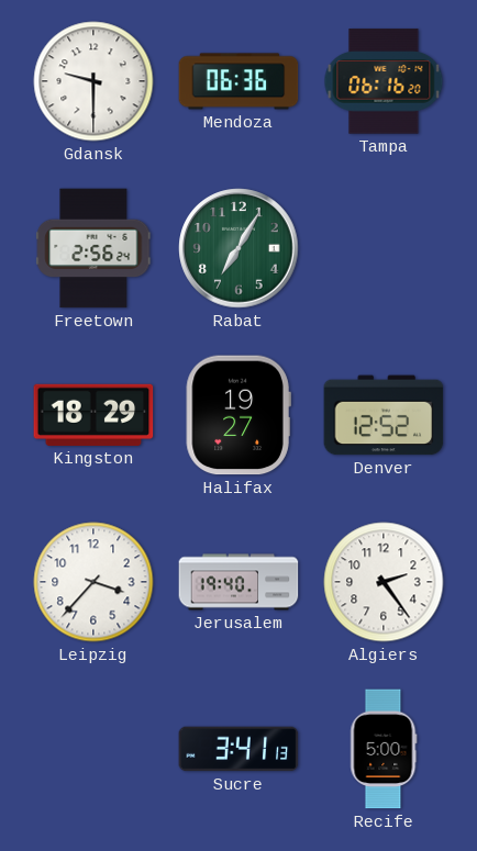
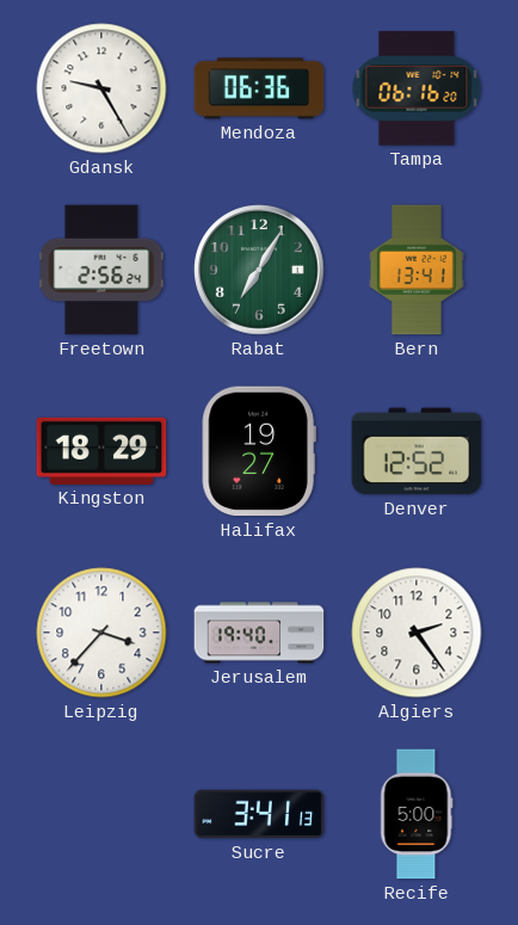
Gdansk: 9:30 -> 9:25
Bern: none -> 13:41
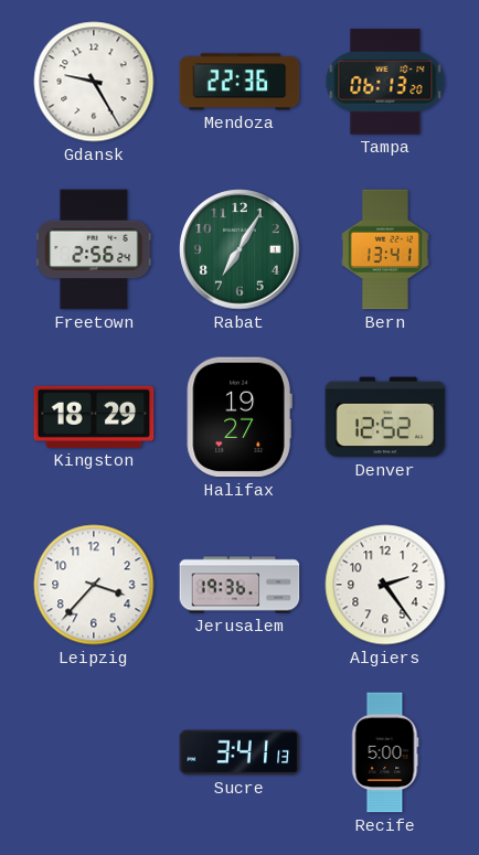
Mendoza: 06:36 -> 22:36
Tampa: 06:16 -> 06:13
Jerusalem: 19:40 -> 19:36
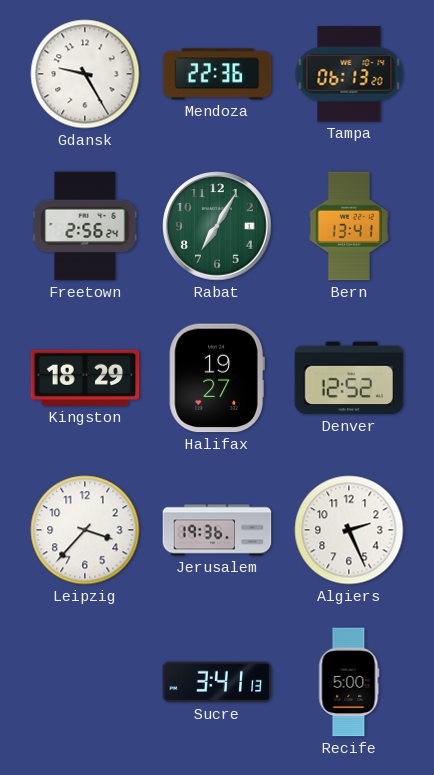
Algiers: 2:24 -> 2:26
